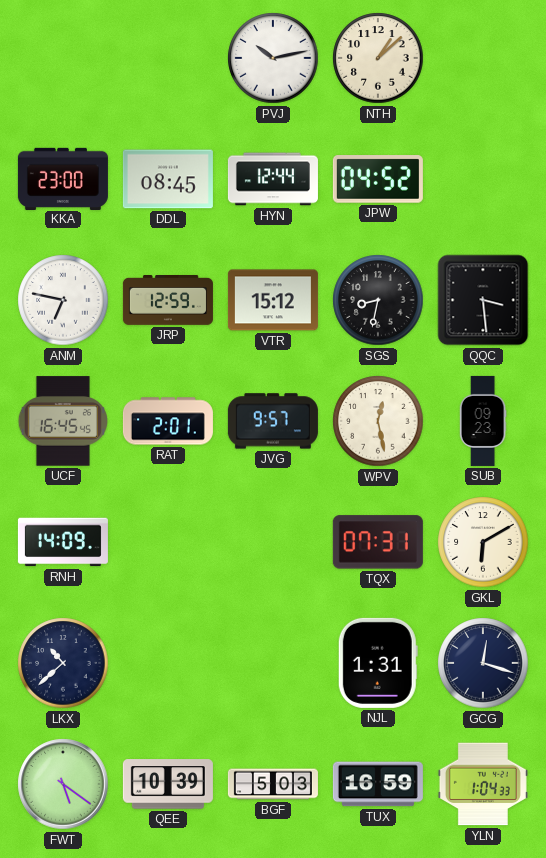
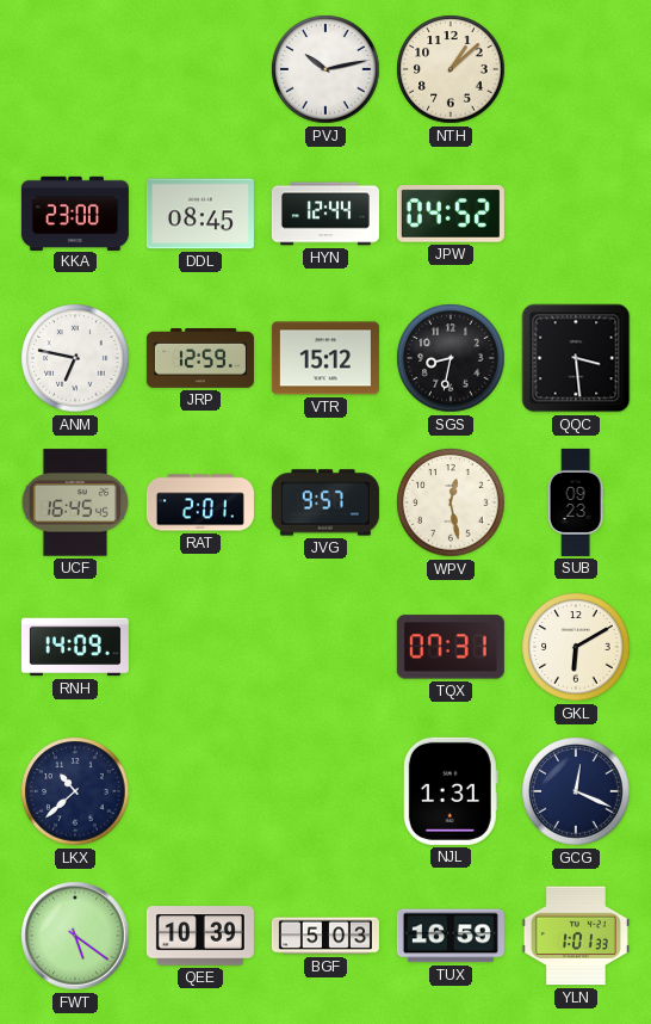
GCG: 12:18 -> 12:19
YLN: 1:04 -> 1:01
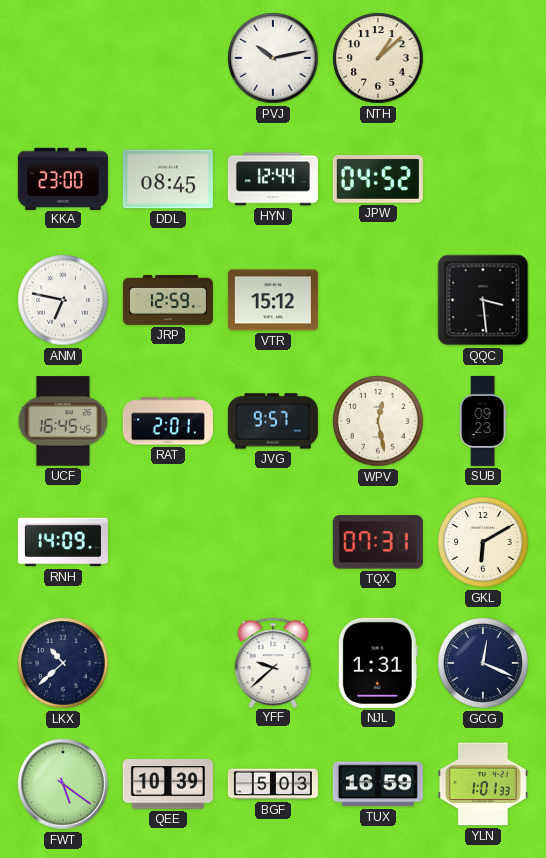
SGS: 8:32 -> none
YFF: none -> 9:38
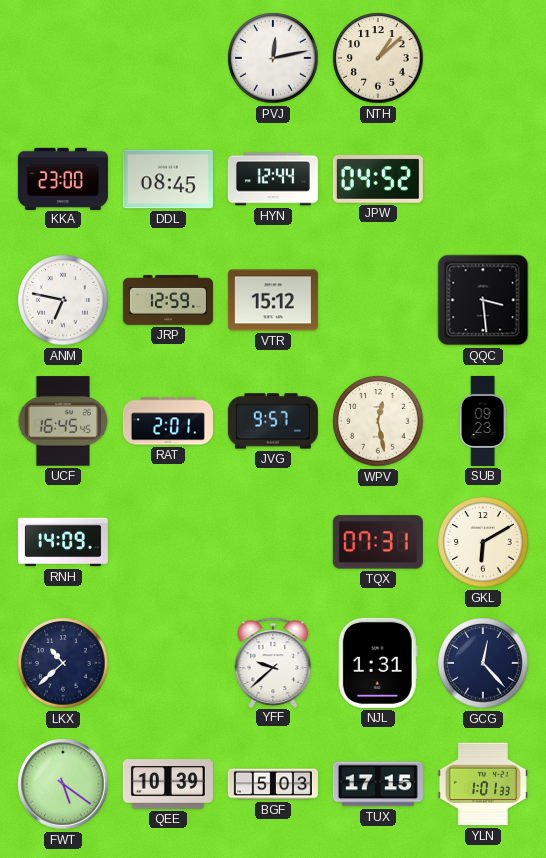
PVJ: 10:13 -> 12:13
GCG: 12:19 -> 12:23
TUX: 16:59 -> 17:15
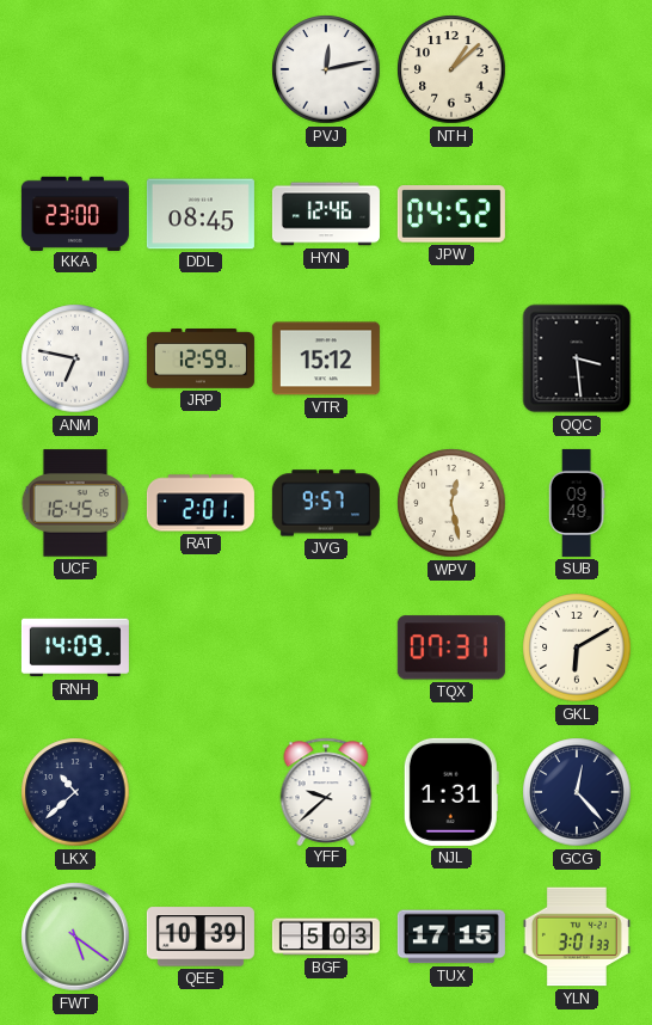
HYN: 12:44 -> 12:46
SUB: 09:23 -> 09:49
YLN: 1:01 -> 3:01
